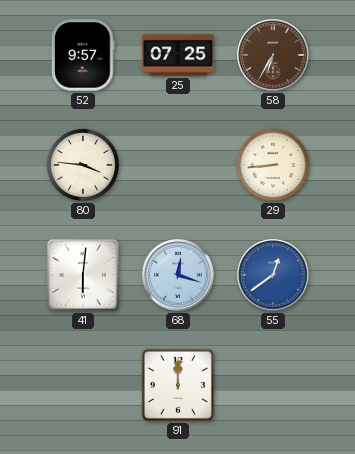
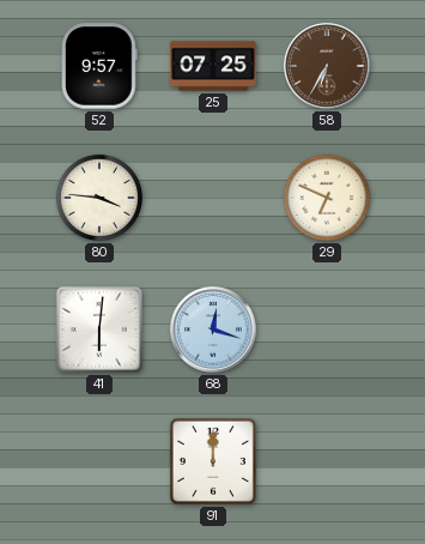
29: 8:44 -> 6:49
55: 12:39 -> none
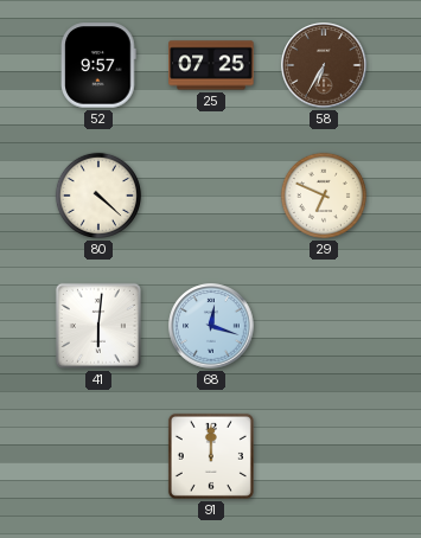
80: 3:46 -> 4:22
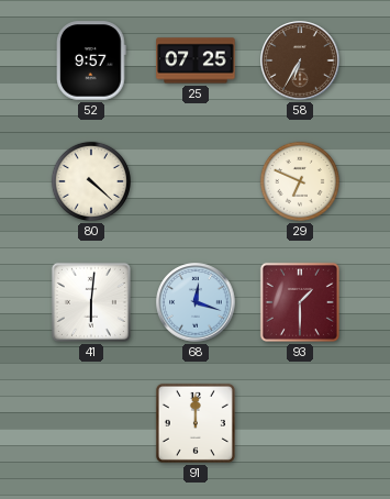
93: none -> 1:30
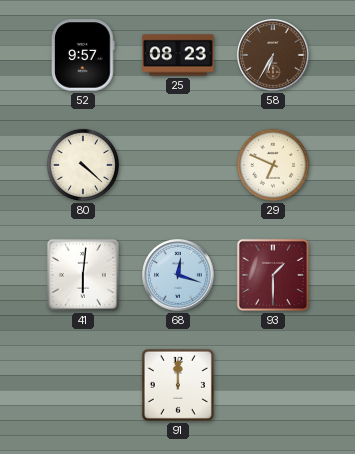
25: 07:25 -> 08:23
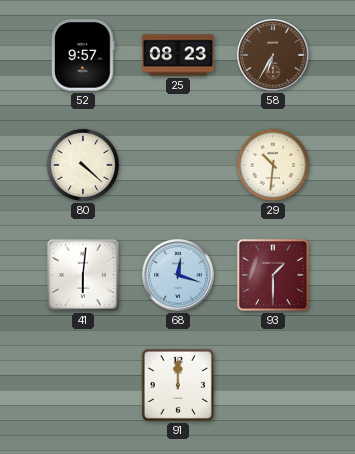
29: 6:49 -> 10:31
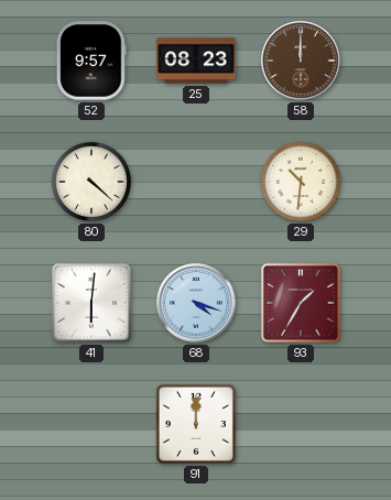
58: 6:35 -> 12:00
68: 12:18 -> 4:18
93: 1:30 -> 1:35
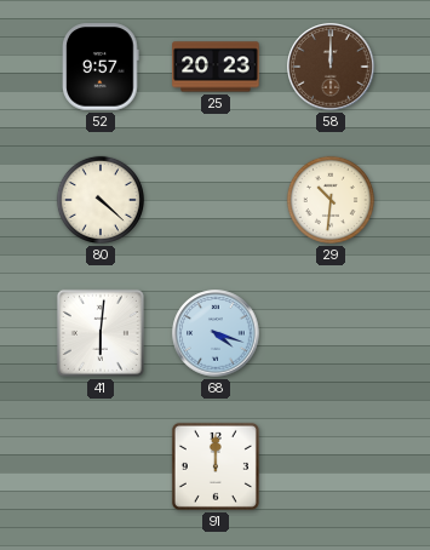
25: 08:23 -> 20:23
93: 1:35 -> none
